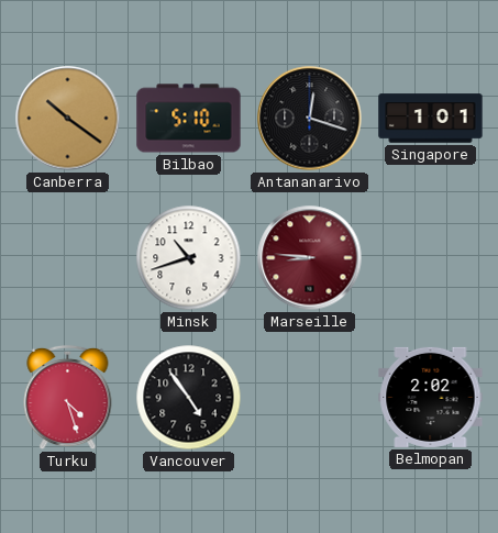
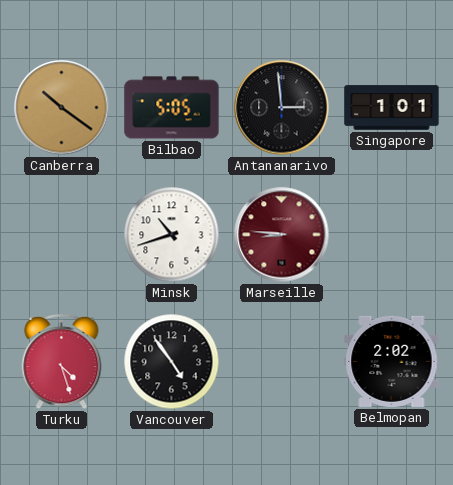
Bilbao: 5:10 -> 5:05
Antananarivo: 12:18 -> 2:59
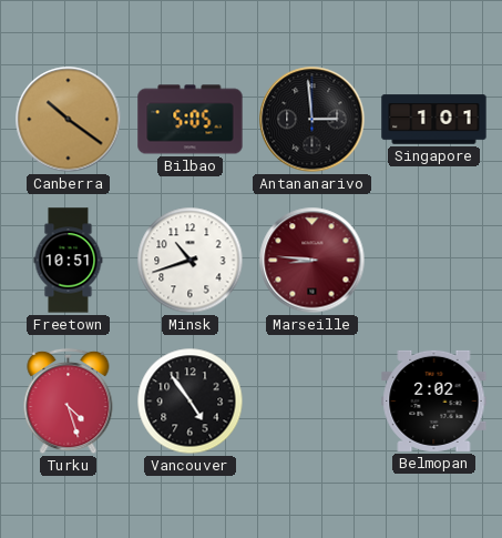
Freetown: none -> 10:51
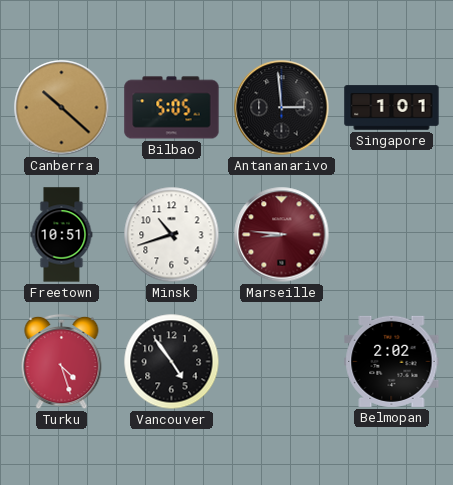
Canberra: 10:21 -> 10:22
